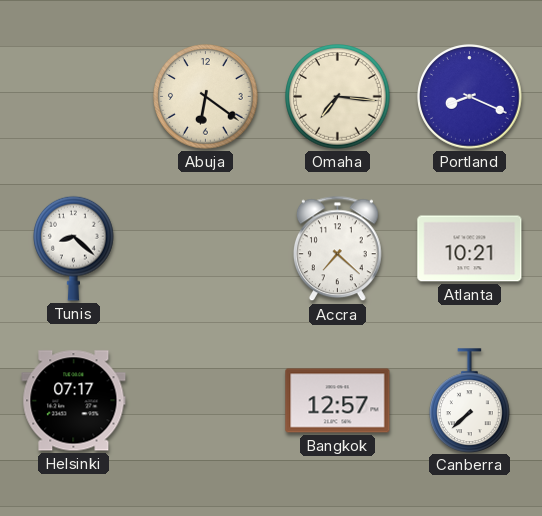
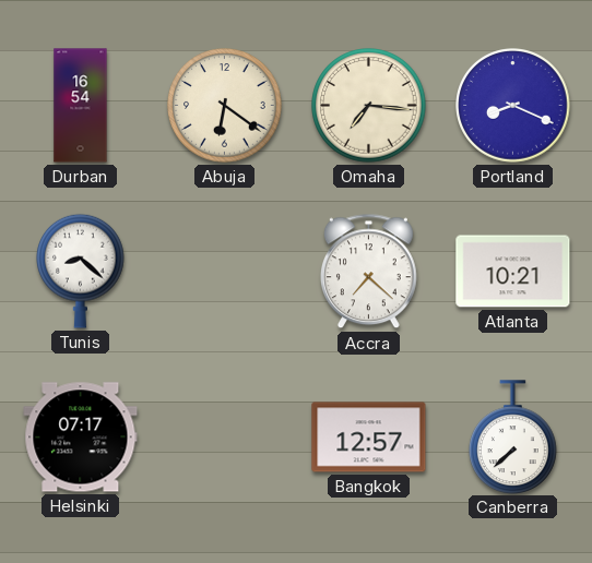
Durban: none -> 16:54
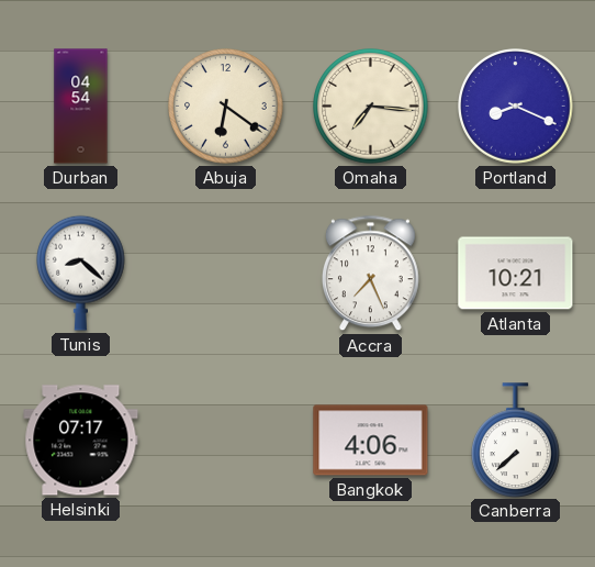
Durban: 16:54 -> 04:54
Accra: 7:22 -> 7:26
Bangkok: 12:57 -> 4:06
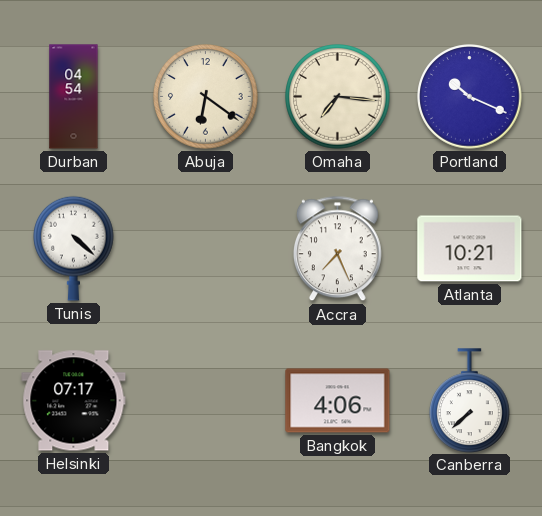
Portland: 8:19 -> 10:19
Tunis: 8:22 -> 4:22
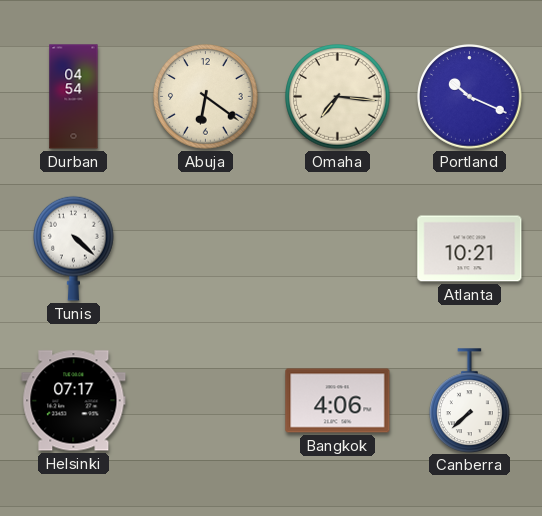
Accra: 7:26 -> none
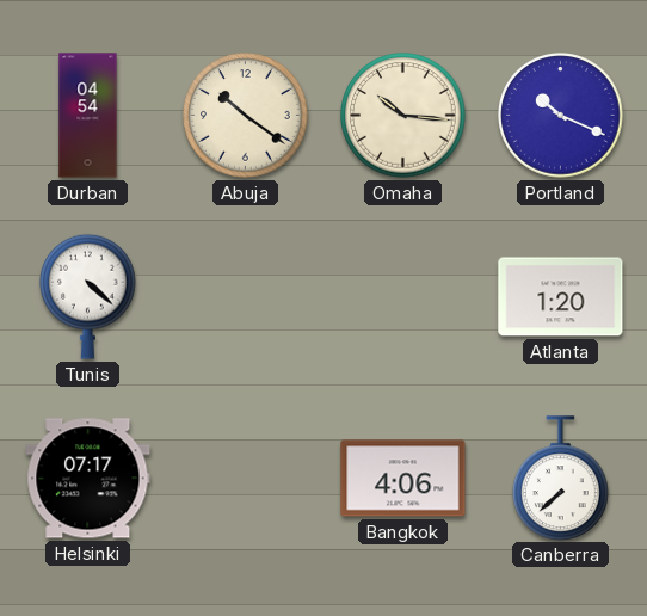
Abuja: 6:21 -> 10:21
Omaha: 7:16 -> 10:16
Atlanta: 10:21 -> 1:20
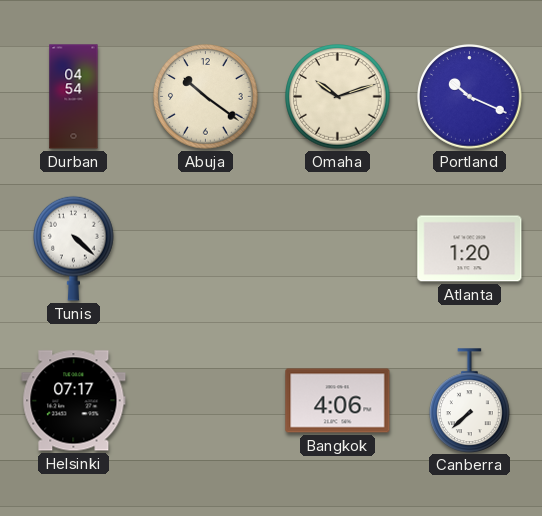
Omaha: 10:16 -> 10:12
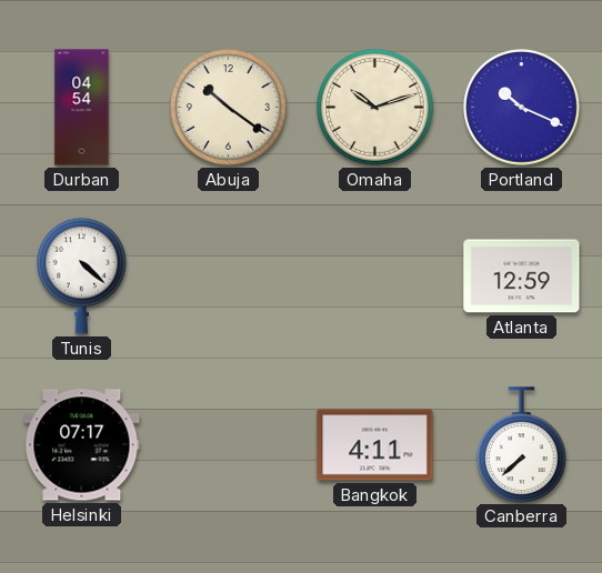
Atlanta: 1:20 -> 12:59
Bangkok: 4:06 -> 4:11
